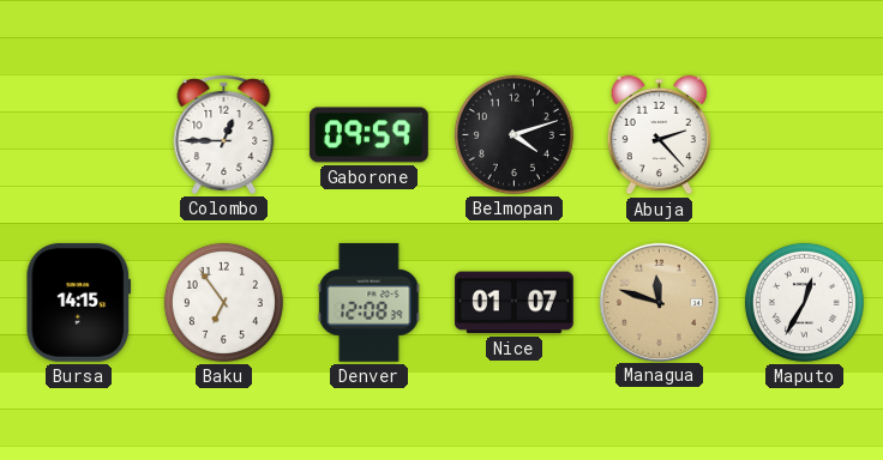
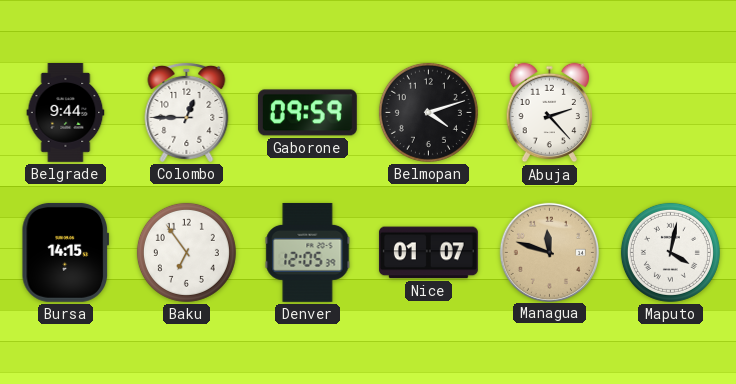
Belgrade: none -> 9:44
Denver: 12:08 -> 12:05
Maputo: 12:35 -> 4:02
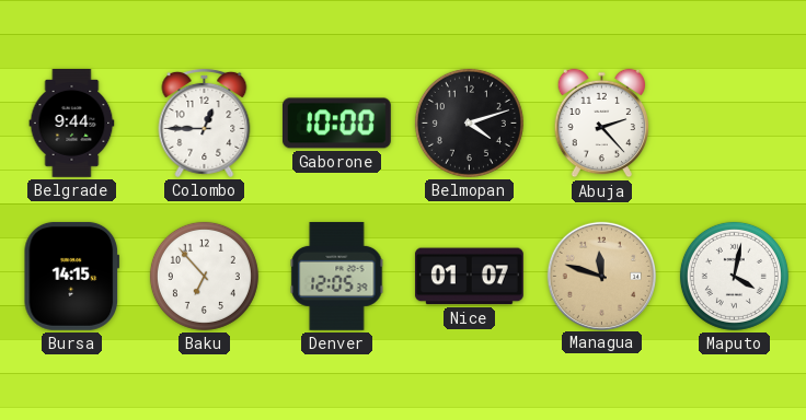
Gaborone: 09:59 -> 10:00
Baku: 6:54 -> 6:53
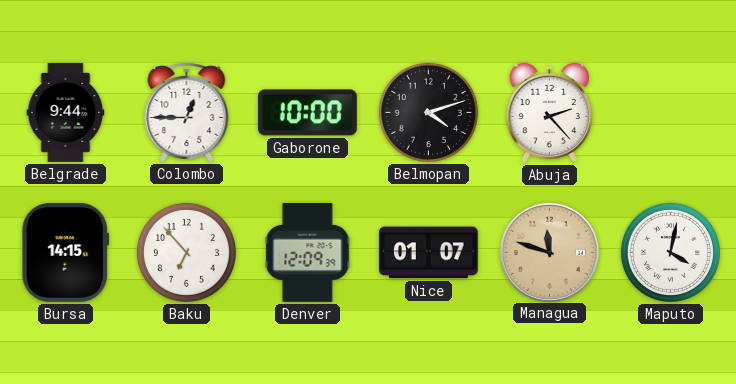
Denver: 12:05 -> 12:09
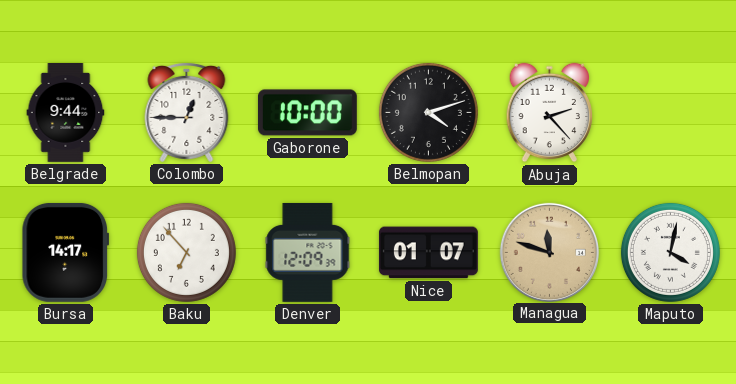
Bursa: 14:15 -> 14:17
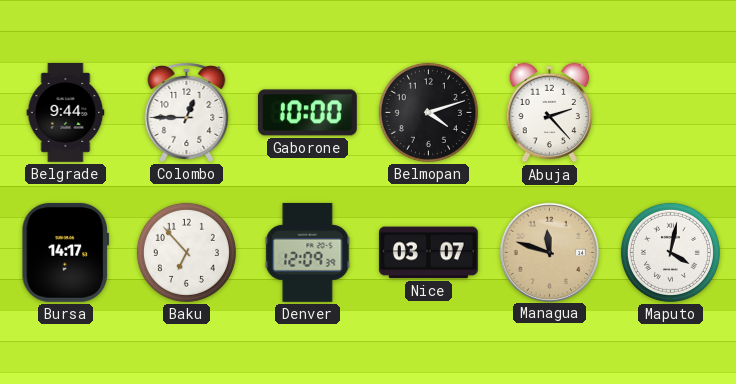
Nice: 01:07 -> 03:07
